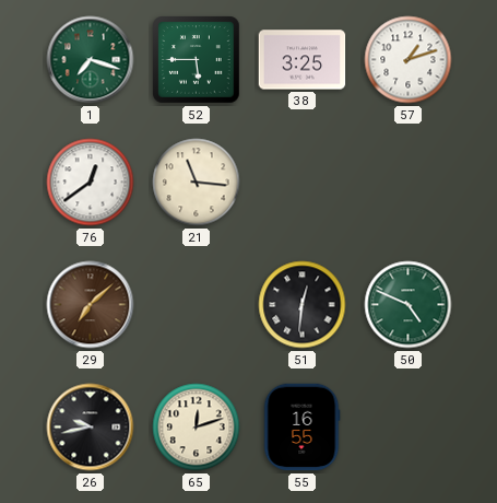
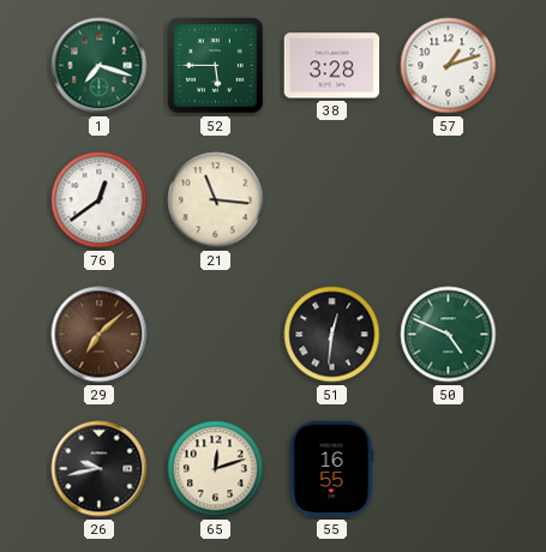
38: 3:25 -> 3:28
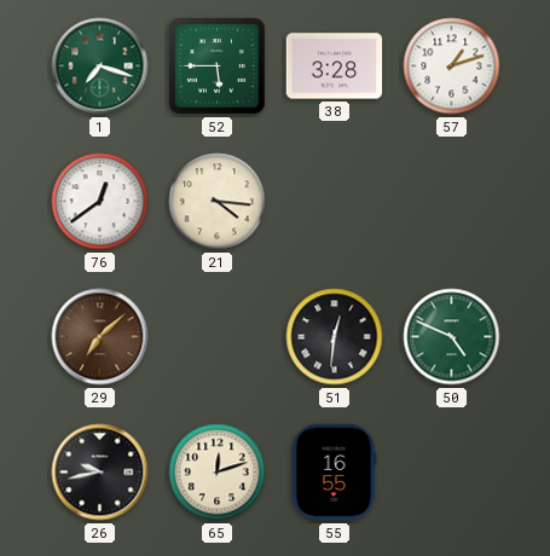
21: 11:16 -> 4:16
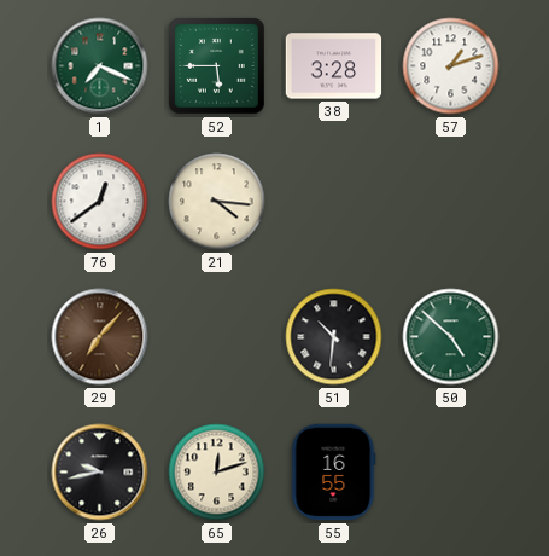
1: 7:18 -> 7:19
29: 7:08 -> 7:07
51: 12:31 -> 10:31
50: 4:49 -> 4:52
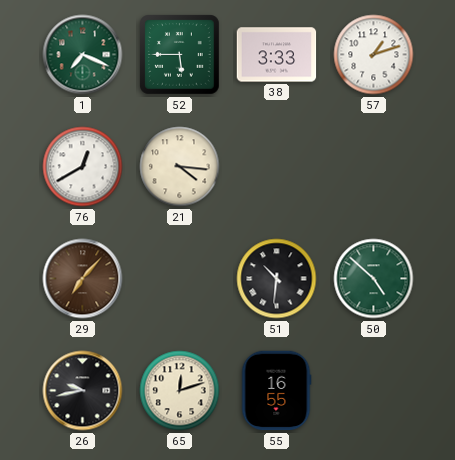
38: 3:28 -> 3:33
76: 12:39 -> 12:40
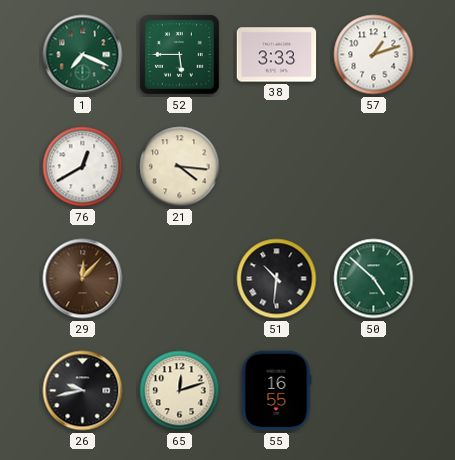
29: 7:07 -> 12:07
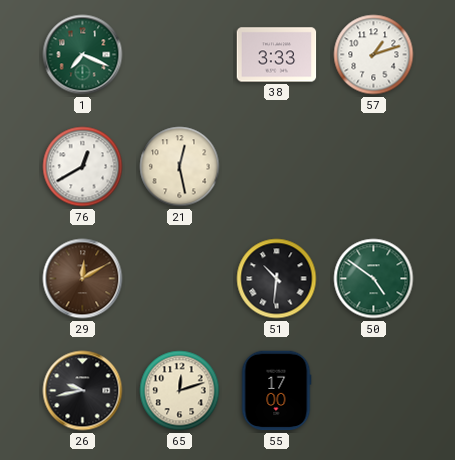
52: 5:45 -> none
21: 4:16 -> 12:28
29: 12:07 -> 12:10
50: 4:52 -> 4:51
55: 16:55 -> 17:00
